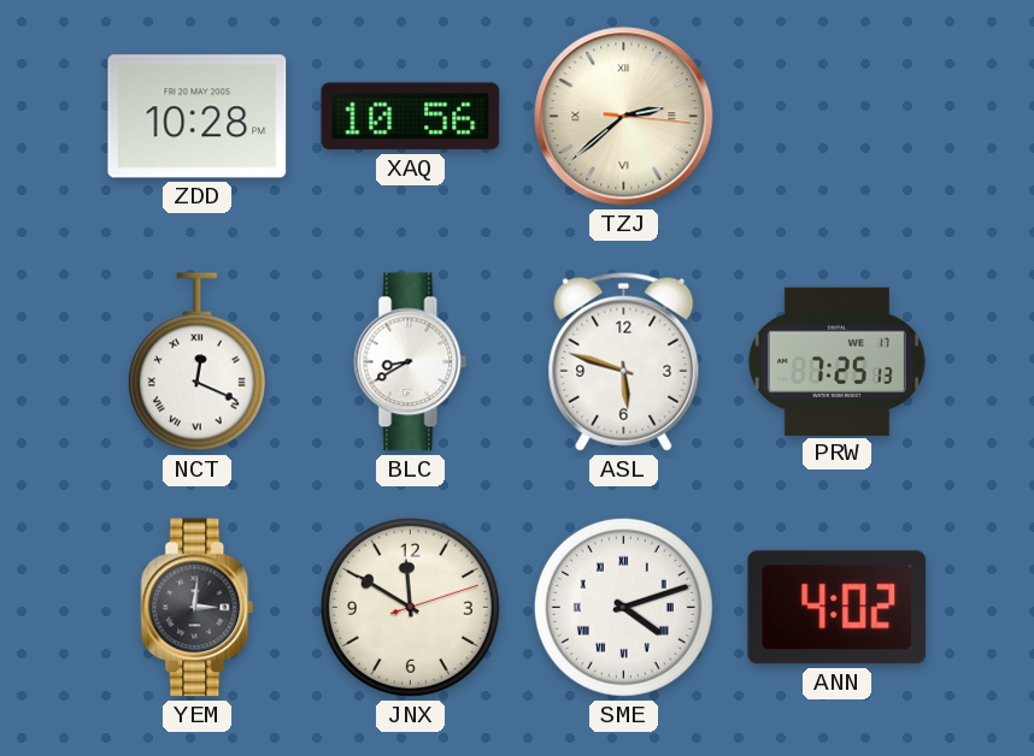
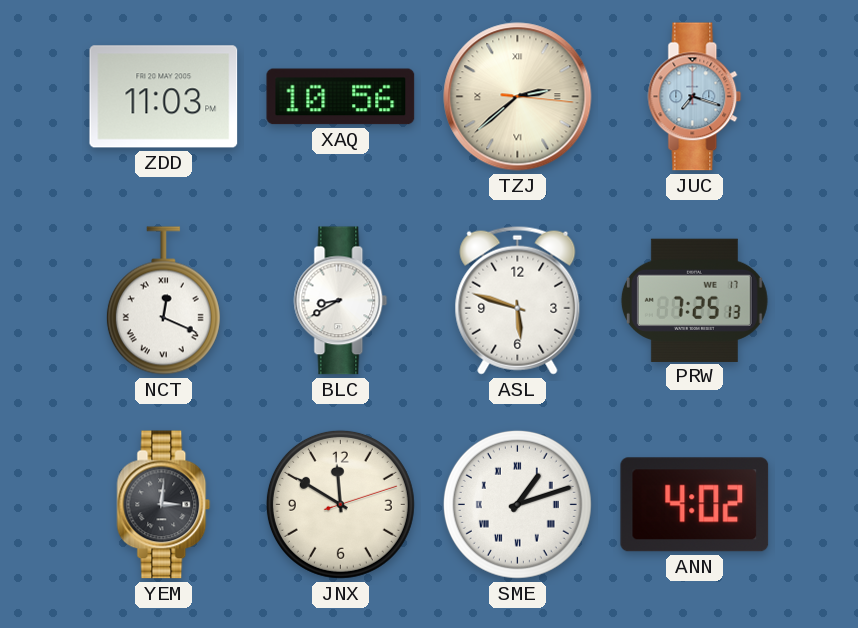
ZDD: 10:28 -> 11:03
JUC: none -> 7:18
SME: 4:12 -> 1:12
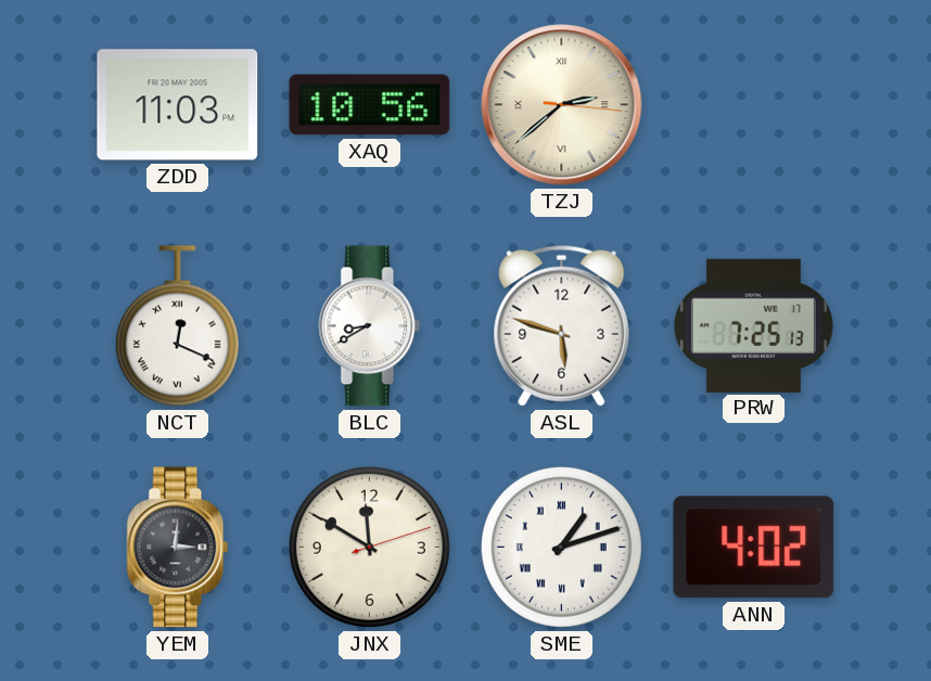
JUC: 7:18 -> none
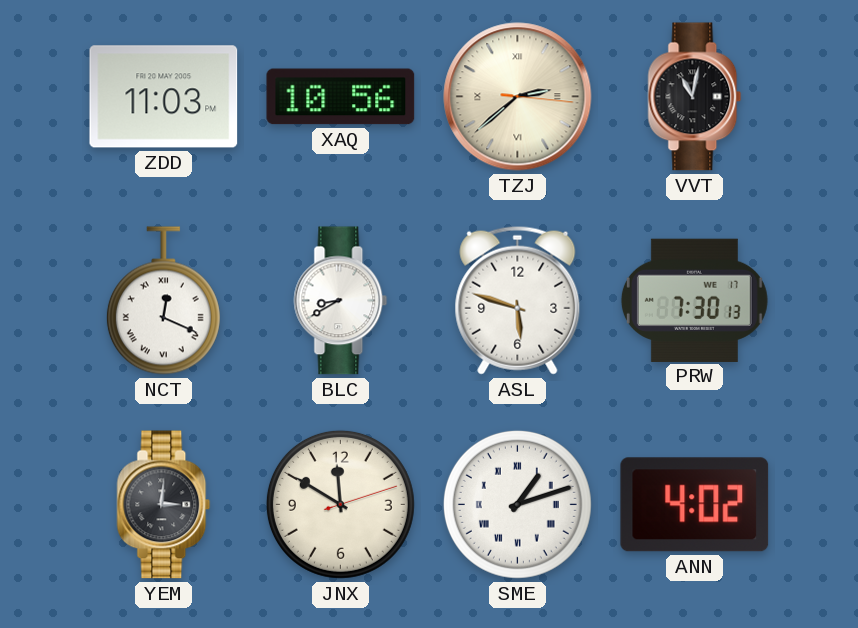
VVT: none -> 11:02
PRW: 7:25 -> 7:30
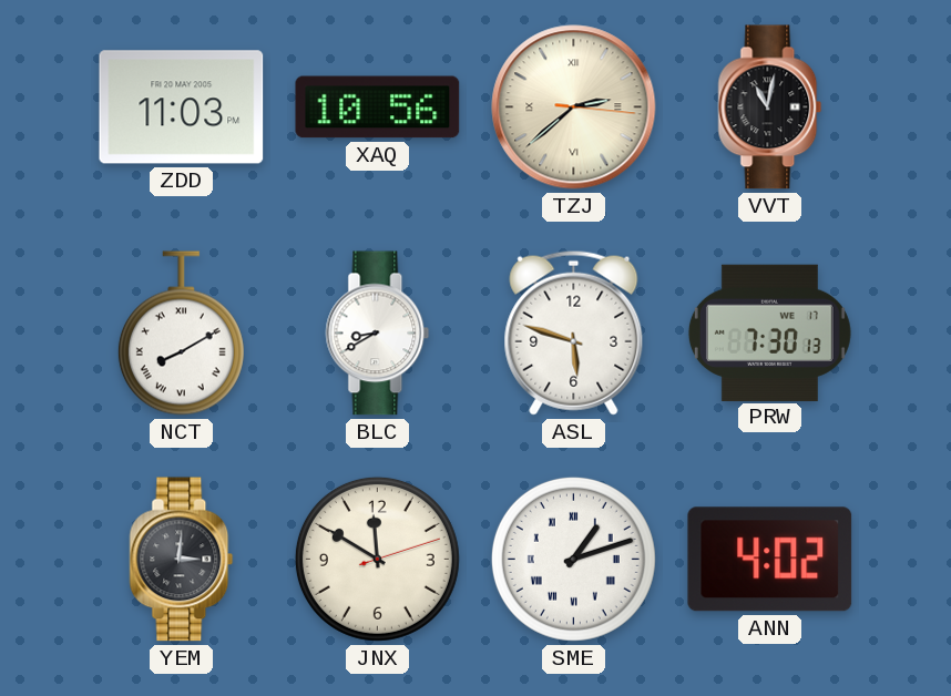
NCT: 12:19 -> 8:10
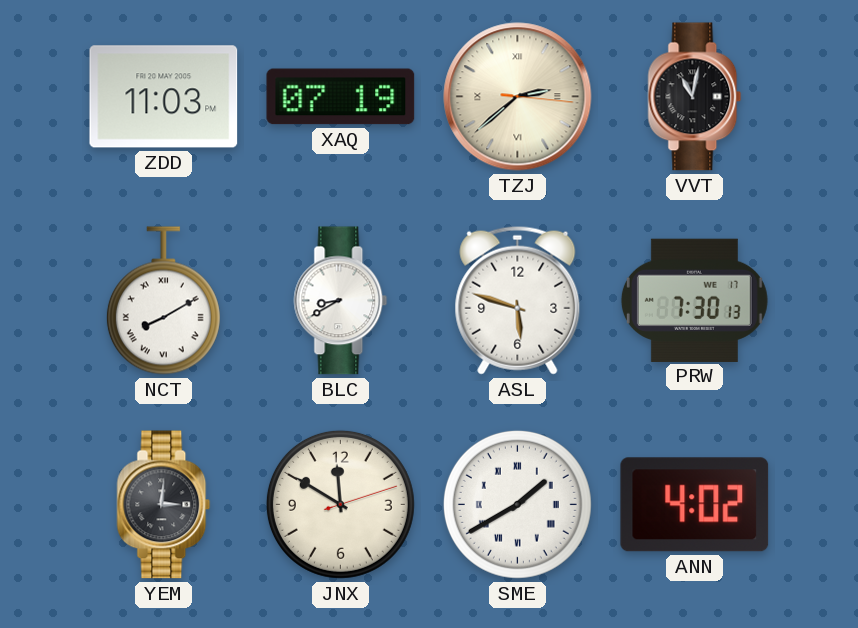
XAQ: 10:56 -> 07:19
SME: 1:12 -> 1:40
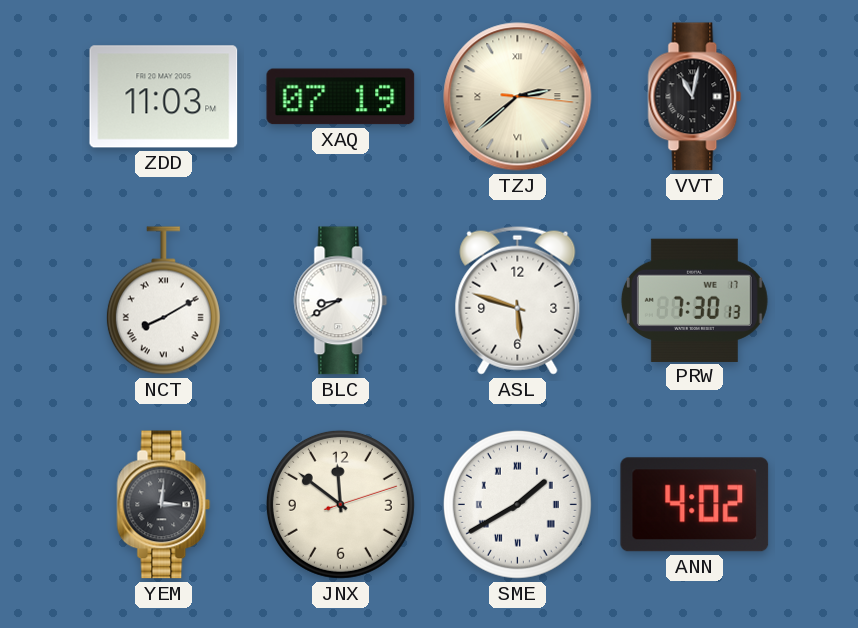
JNX: 11:50 -> 11:51
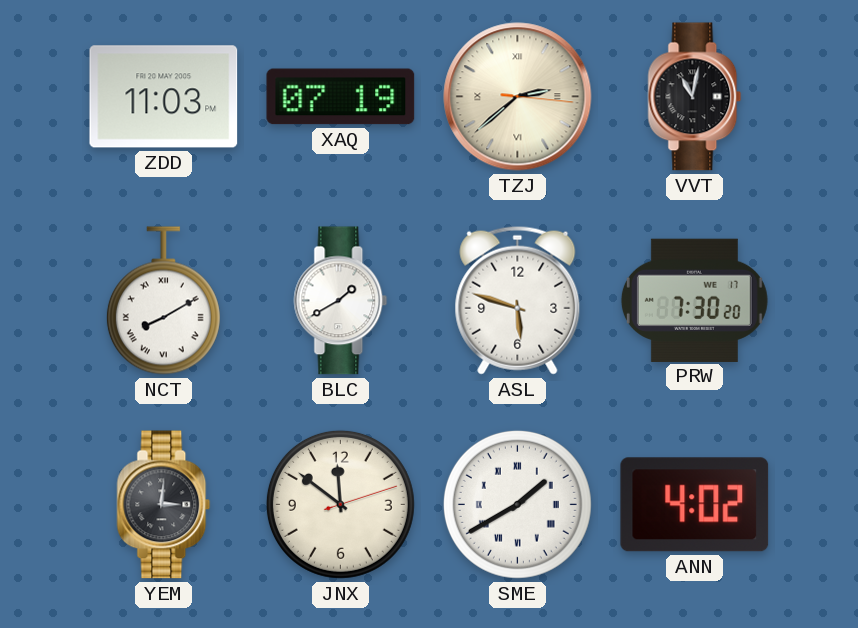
BLC: 8:40 -> 1:40
PRW: 7:30:13 -> 7:30:20
